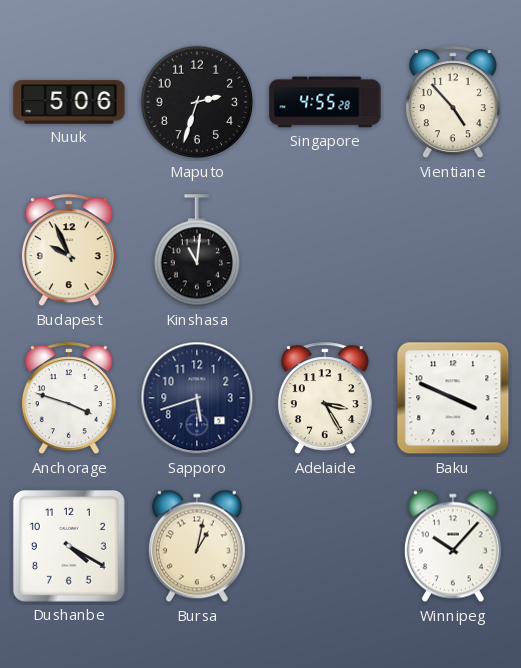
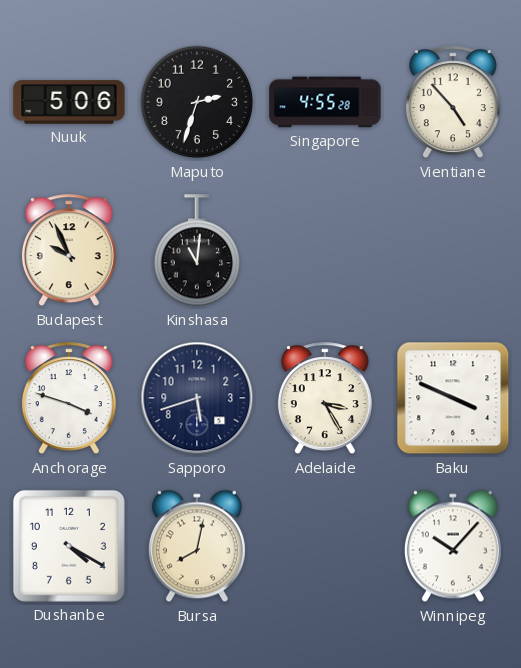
Bursa: 1:02 -> 8:02
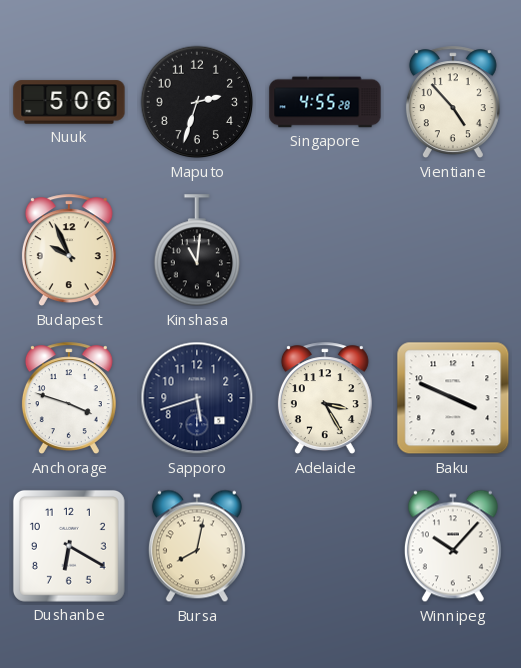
Dushanbe: 4:20 -> 6:20
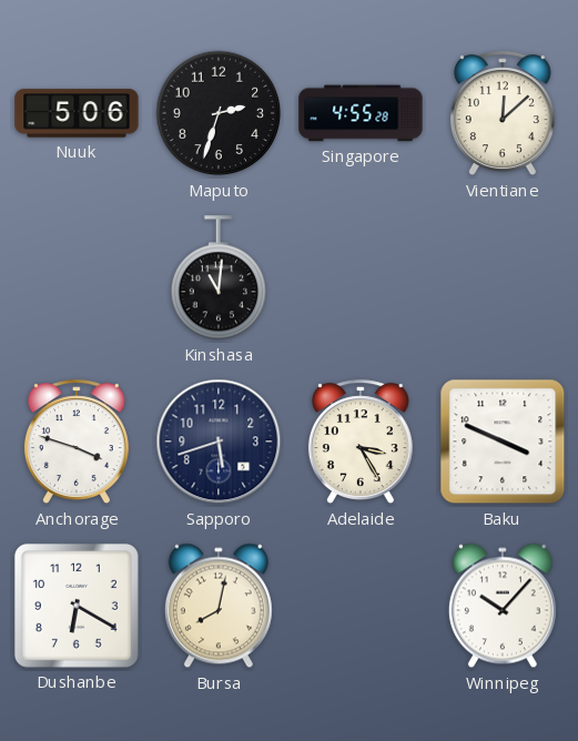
Vientiane: 4:53 -> 12:08
Budapest: 9:56 -> none
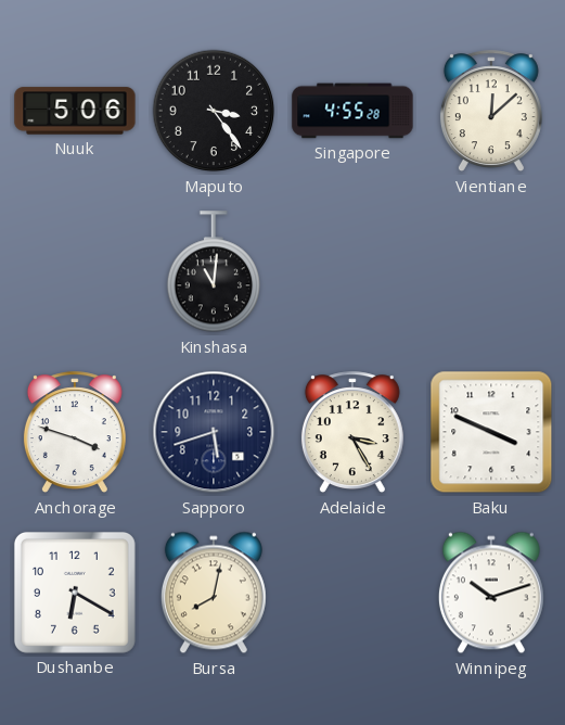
Maputo: 2:33 -> 3:24
Winnipeg: 10:07 -> 10:12
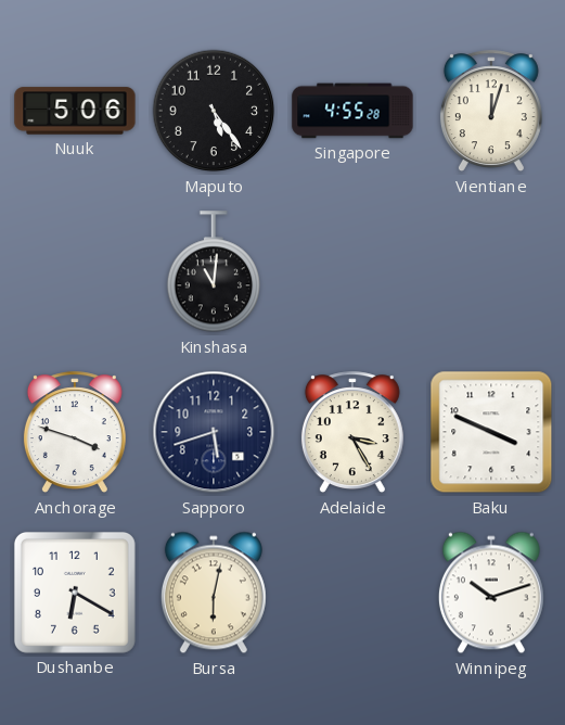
Maputo: 3:24 -> 5:24
Vientiane: 12:08 -> 12:03
Bursa: 8:02 -> 6:02
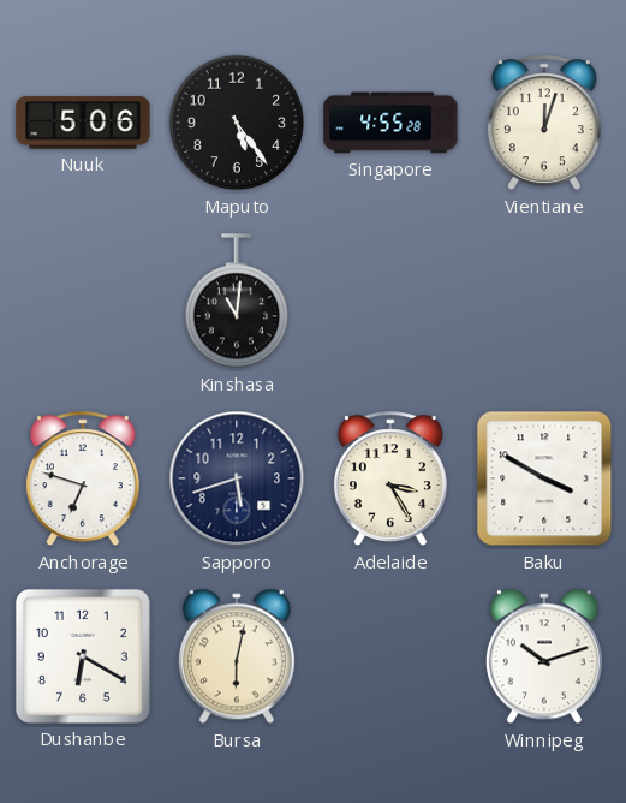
Anchorage: 3:48 -> 6:48
Baku: 3:49 -> 3:50
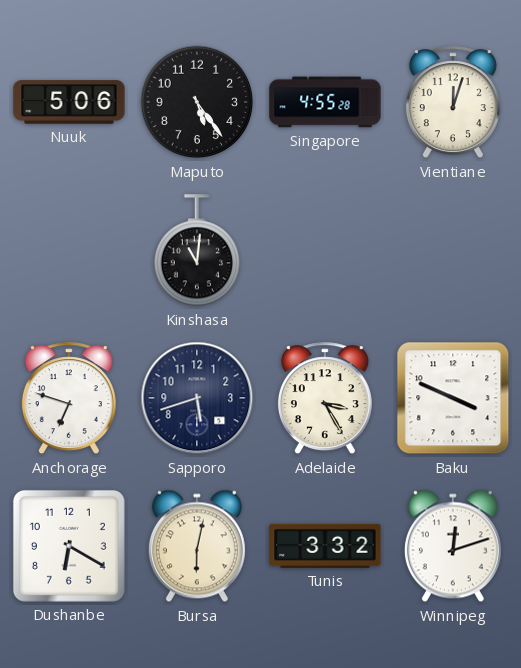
Baku: 3:50 -> 3:49
Tunis: none -> 3:32
Winnipeg: 10:12 -> 12:12
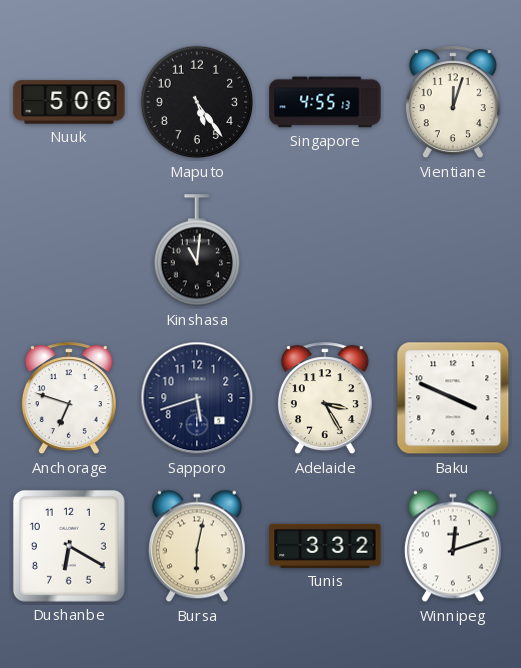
Singapore: 4:55:28 -> 4:55:13
